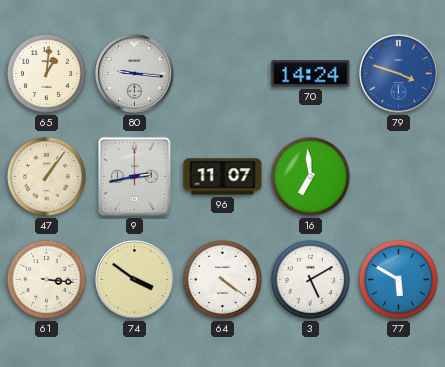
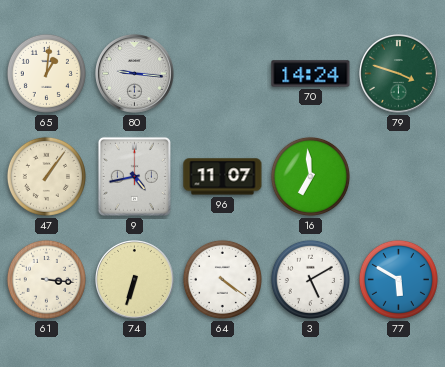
79 dial: blue -> green
9: 2:43 -> 4:43
74: 3:51 -> 6:33
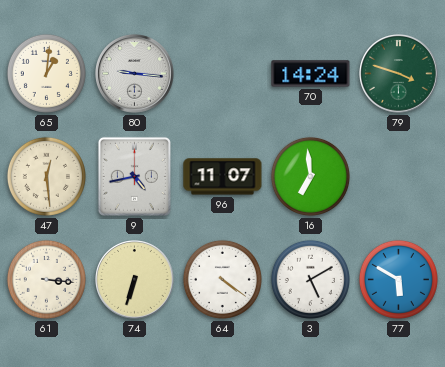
47: 1:06 -> 12:29
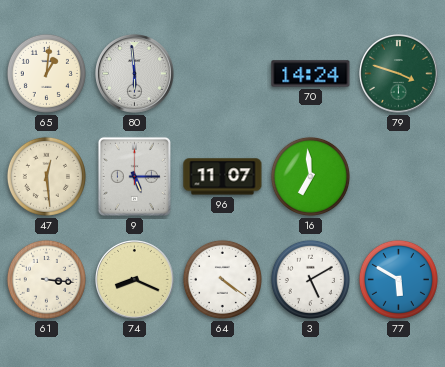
80: 9:16 -> 5:59
9: 4:43 -> 5:15
74: 6:33 -> 8:19
